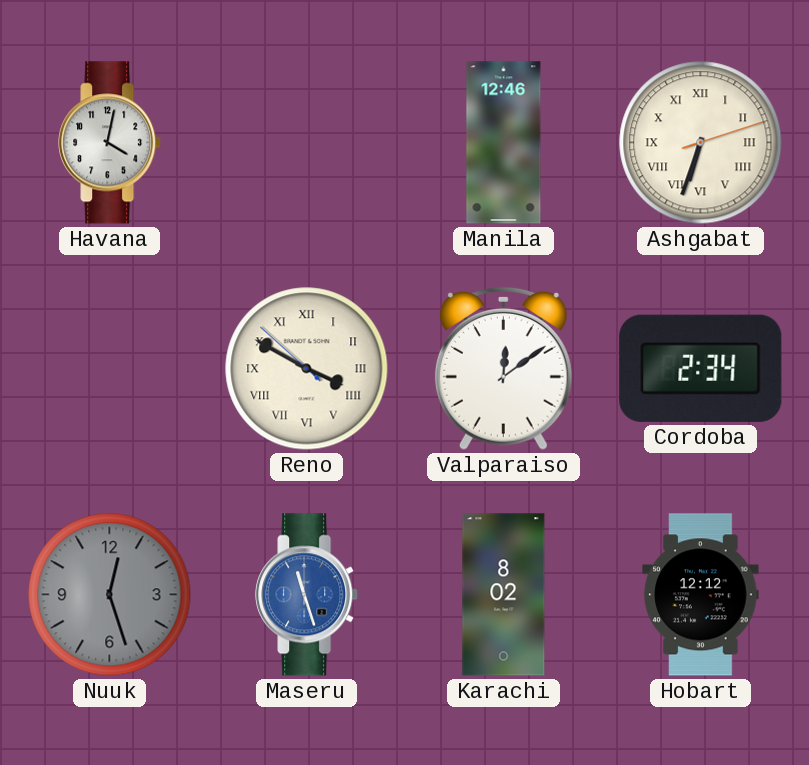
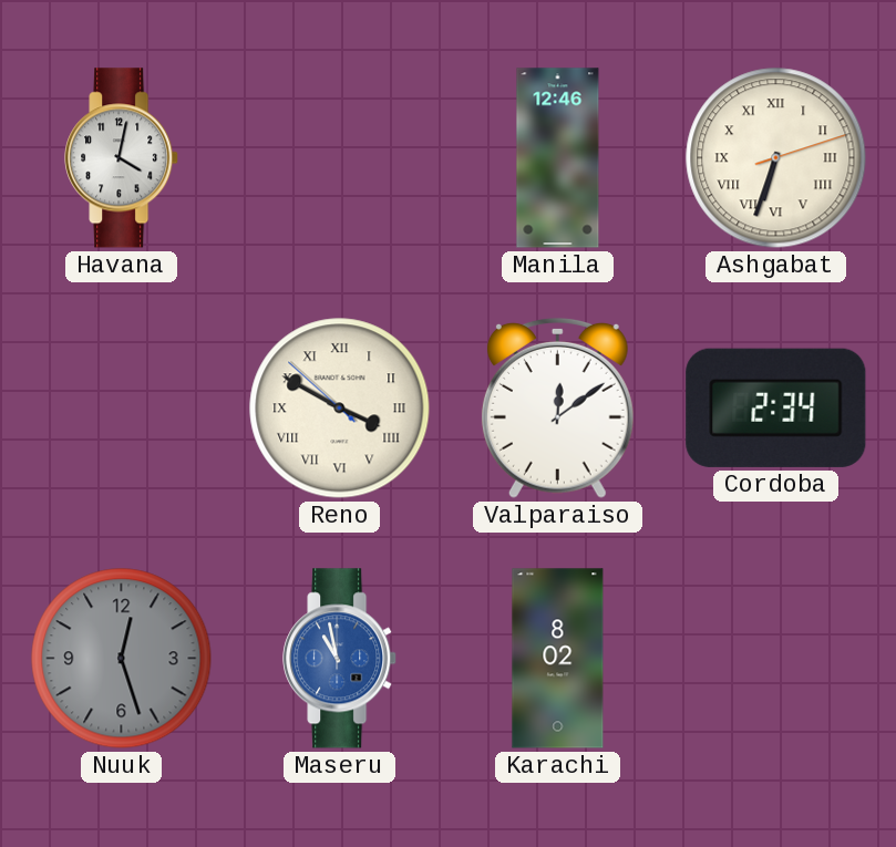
Maseru: 11:27 -> 10:58
Hobart: 12:12 -> none
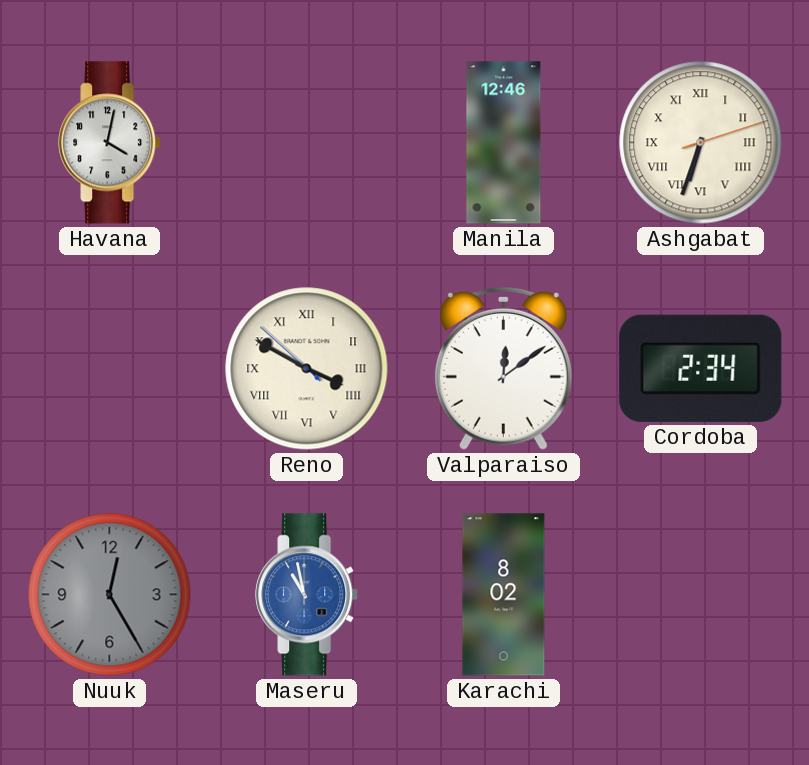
Nuuk: 12:27 -> 12:25
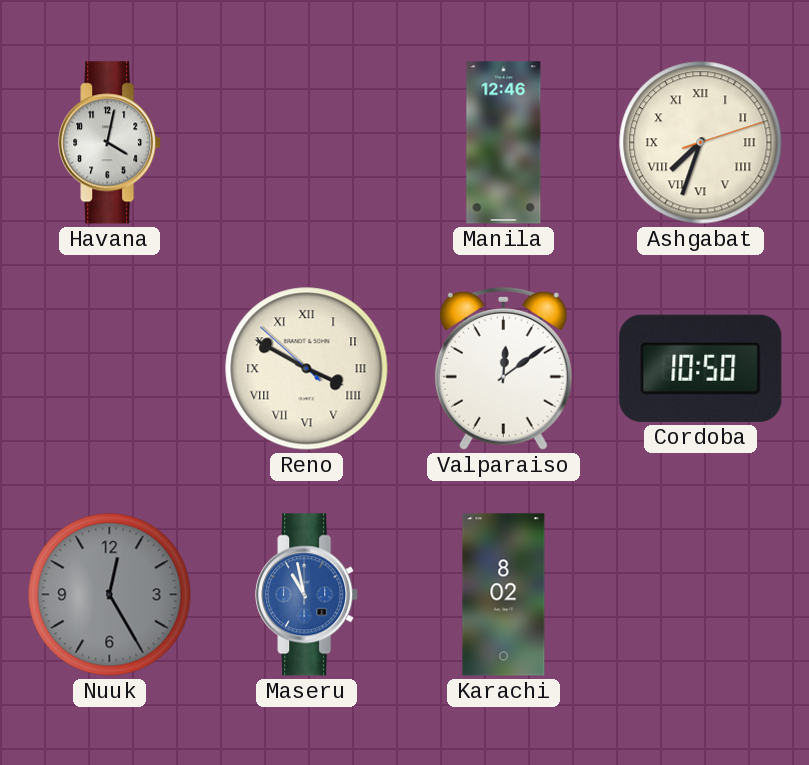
Ashgabat: 6:33 -> 7:33
Cordoba: 2:34 -> 10:50
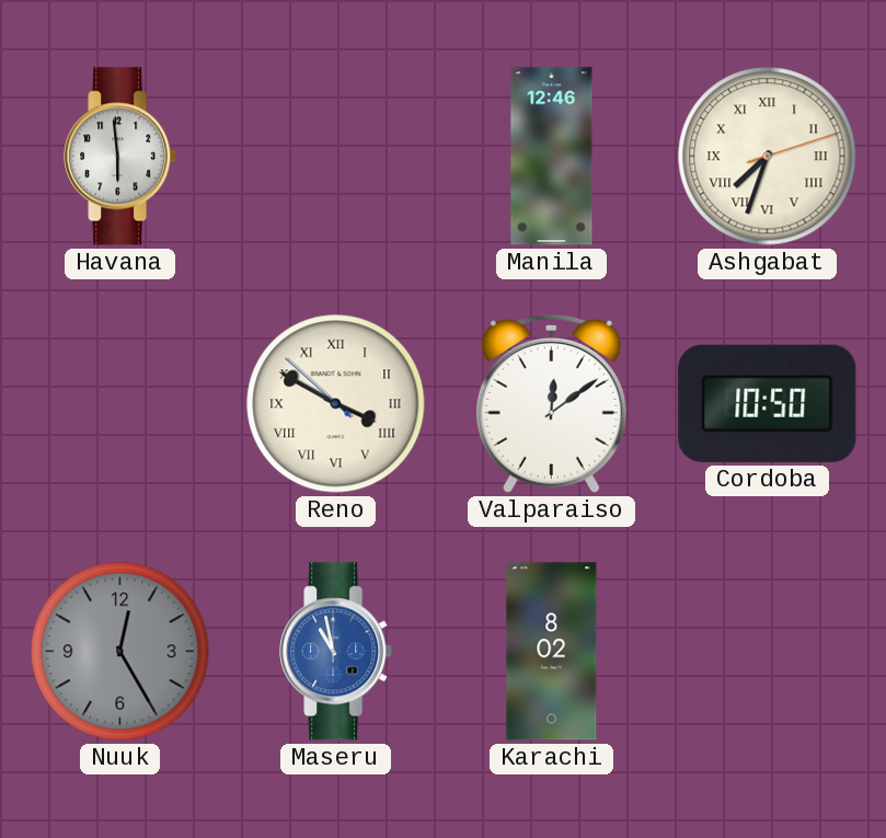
Havana: 4:02 -> 5:59
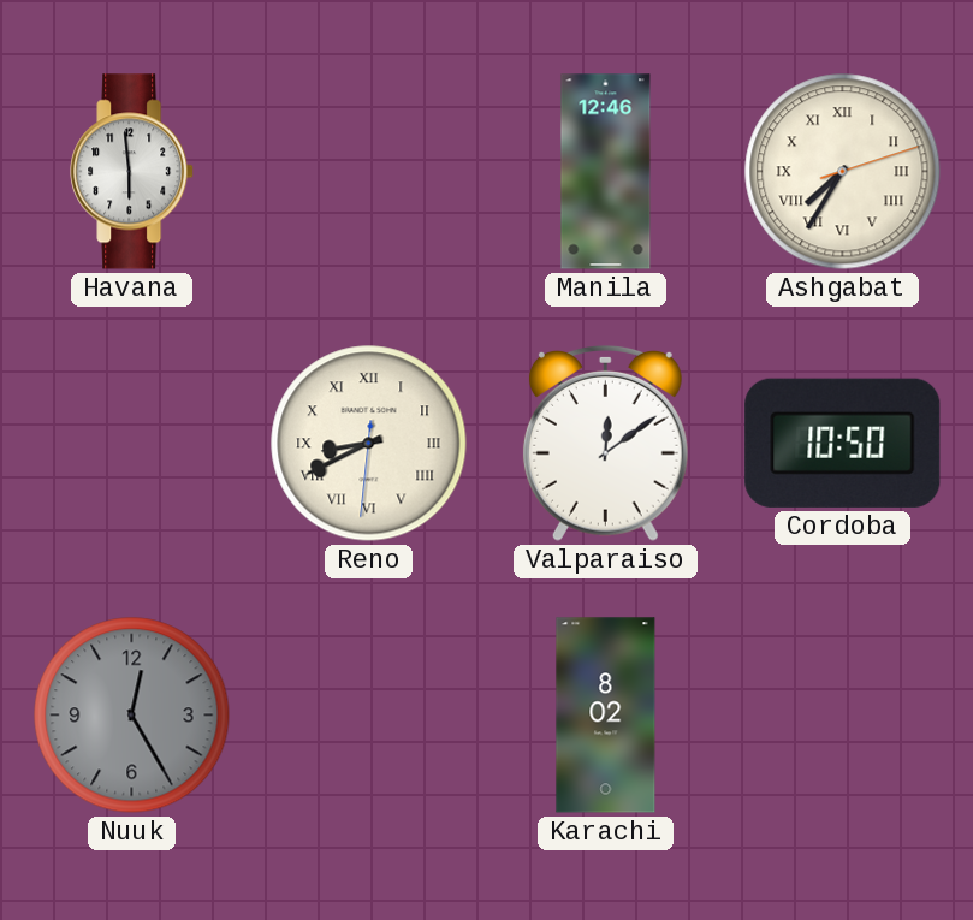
Ashgabat: 7:33 -> 7:35
Reno: 3:49 -> 8:40
Maseru: 10:58 -> none
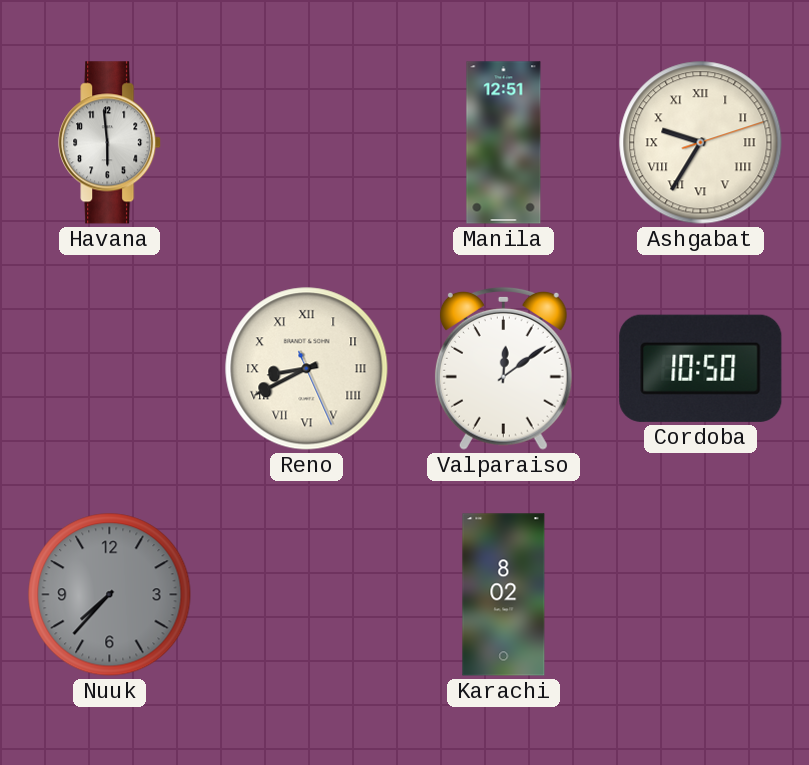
Manila: 12:46 -> 12:51
Ashgabat: 7:35 -> 9:35
Reno: 8:40:31 -> 8:40:26
Nuuk: 12:25 -> 7:37
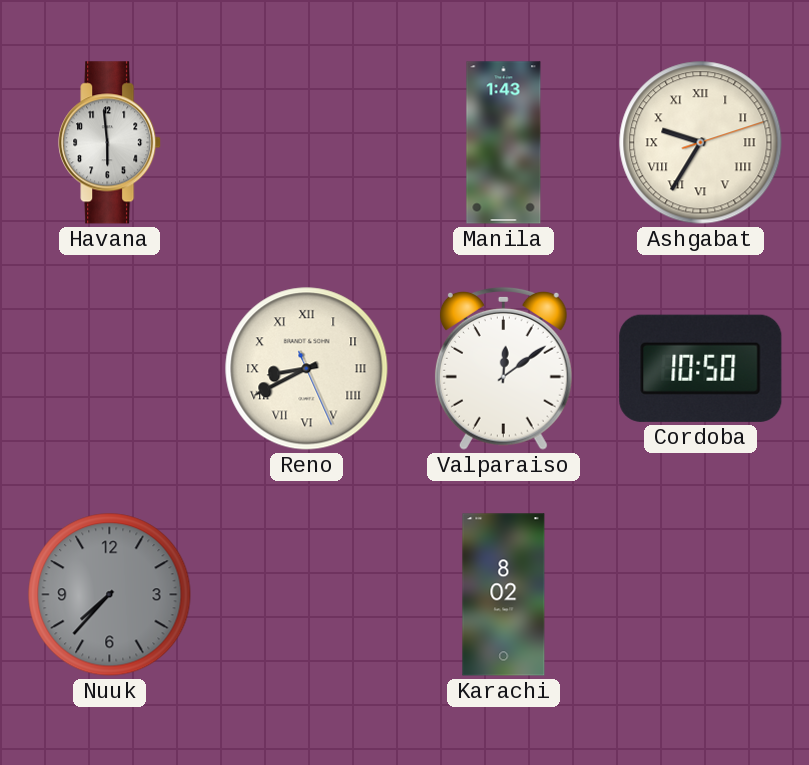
Manila: 12:51 -> 1:43
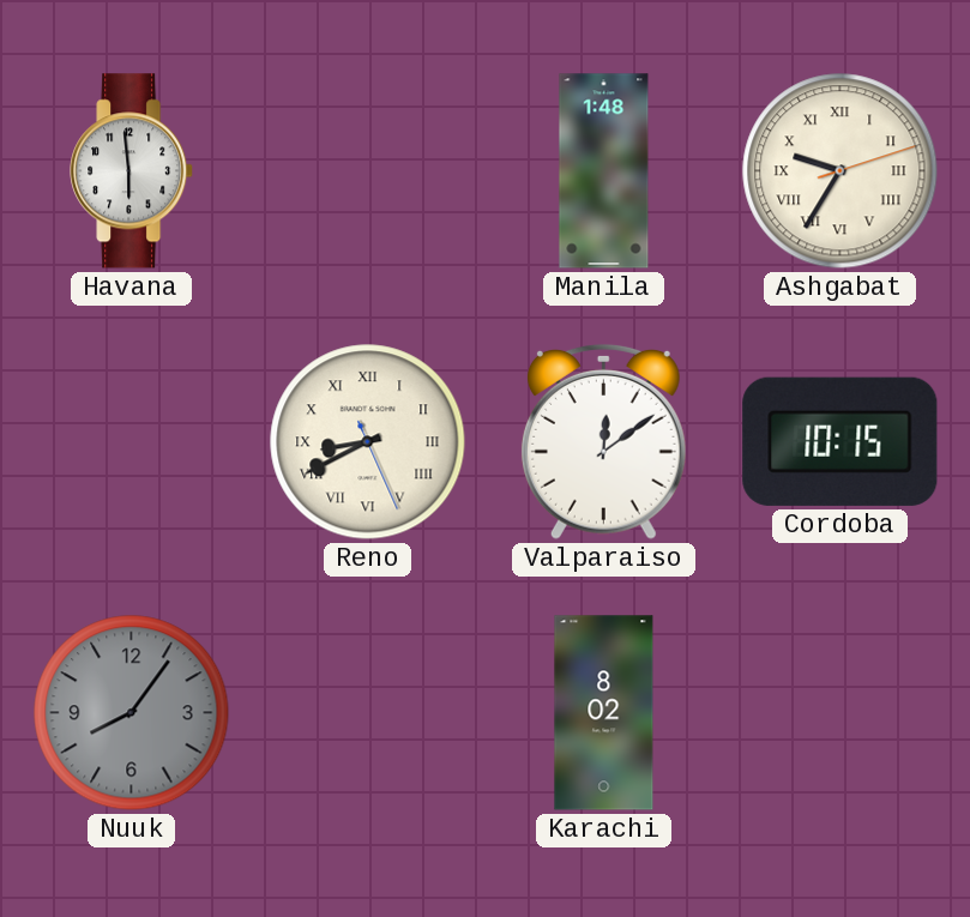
Manila: 1:43 -> 1:48
Cordoba: 10:50 -> 10:15
Nuuk: 7:37 -> 8:06
